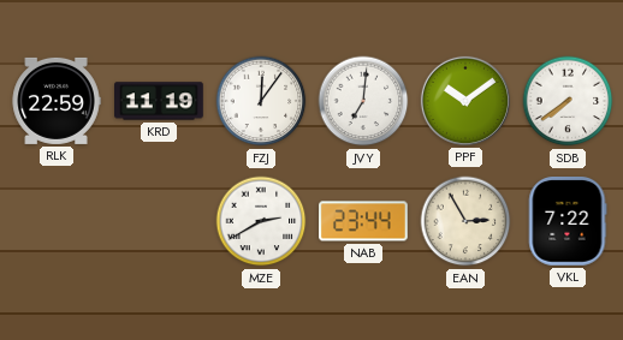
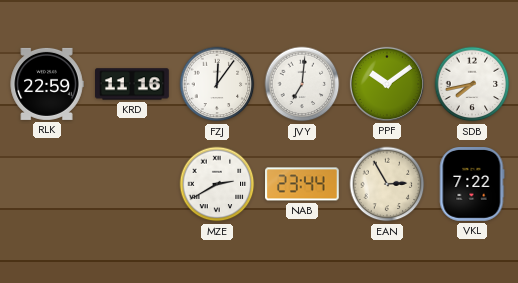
KRD: 11:19 -> 11:16
SDB: 7:39 -> 7:43
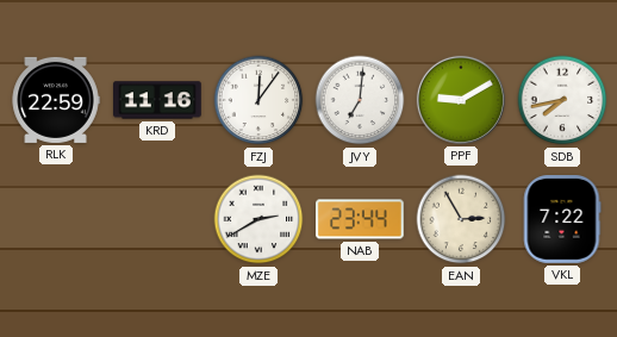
PPF: 10:09 -> 9:10
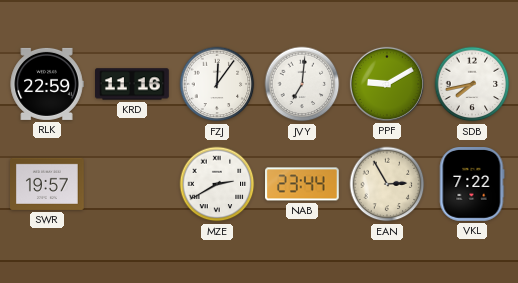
SWR: none -> 19:57
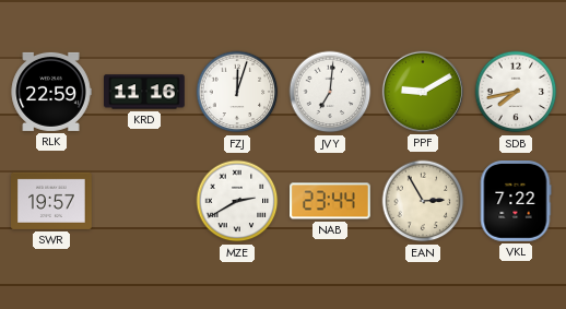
FZJ: 12:06 -> 12:03
